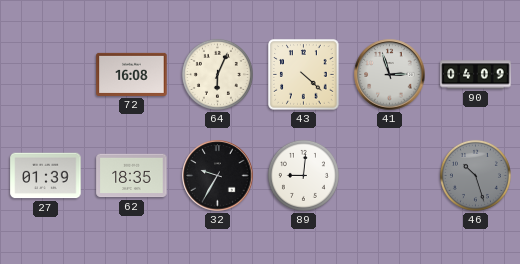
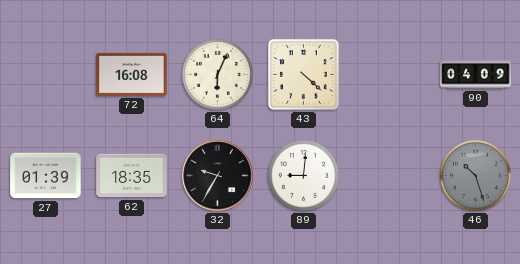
41: 2:57 -> none
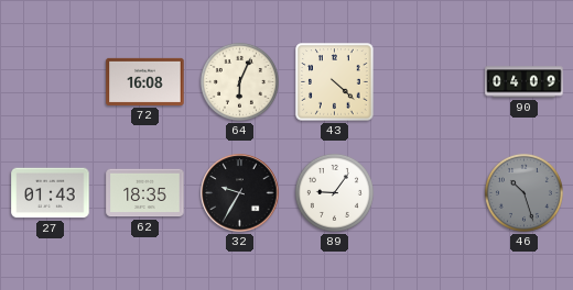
27: 01:39 -> 01:43
89: 9:01 -> 9:06
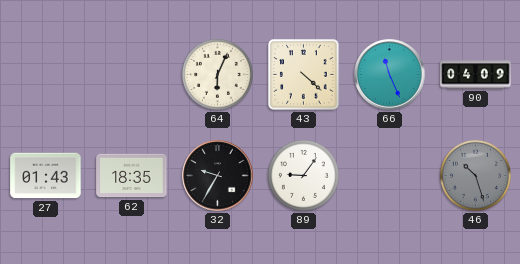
72: 16:08 -> none
66: none -> 11:26
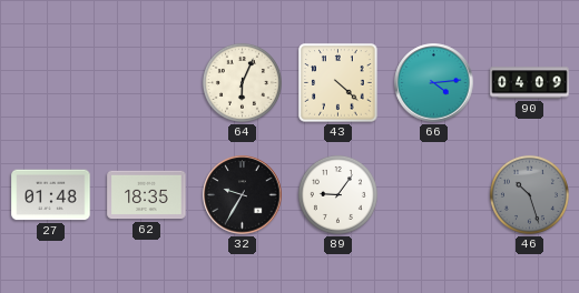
66: 11:26 -> 4:14
27: 01:43 -> 01:48
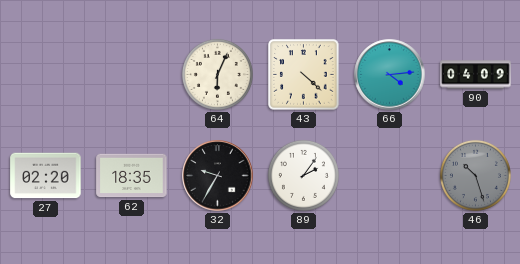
27: 01:48 -> 02:20
89: 9:06 -> 2:06
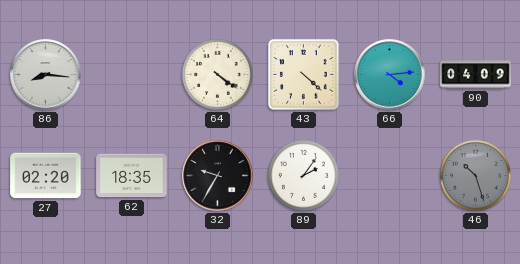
86: none -> 8:16
64: 6:04 -> 4:21
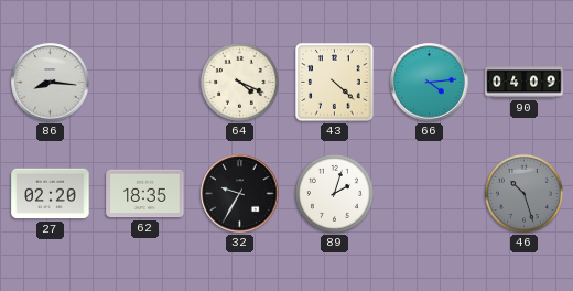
64: 4:21 -> 4:19
89: 2:06 -> 2:03
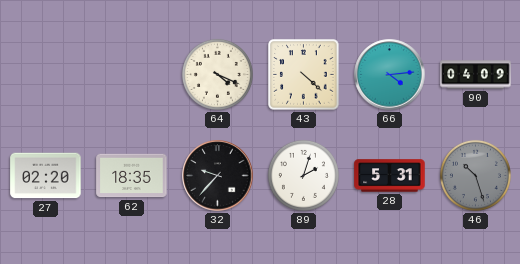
86: 8:16 -> none
32: 9:35 -> 9:37
28: none -> 5:31
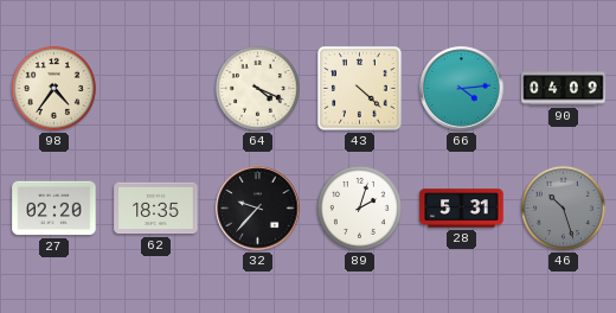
98: none -> 4:36
